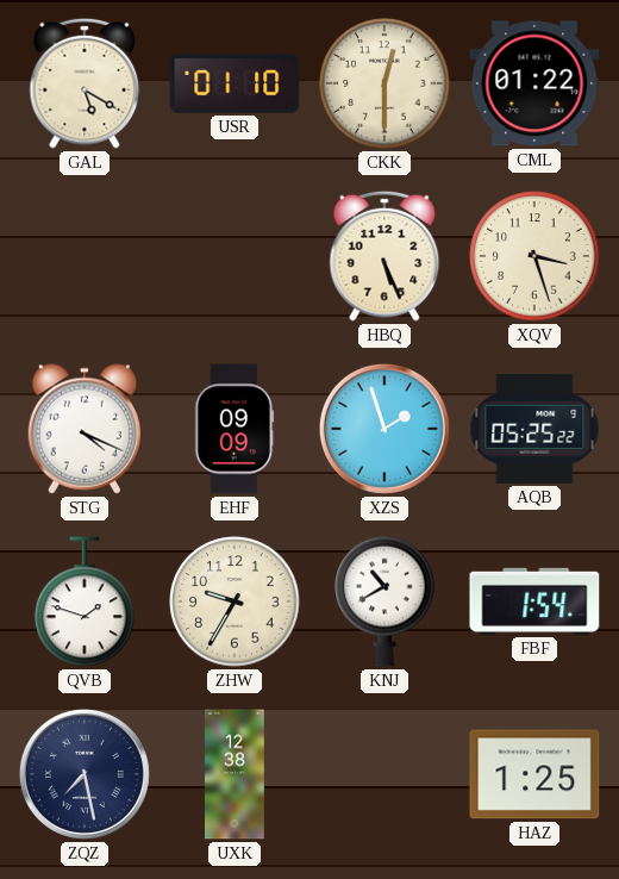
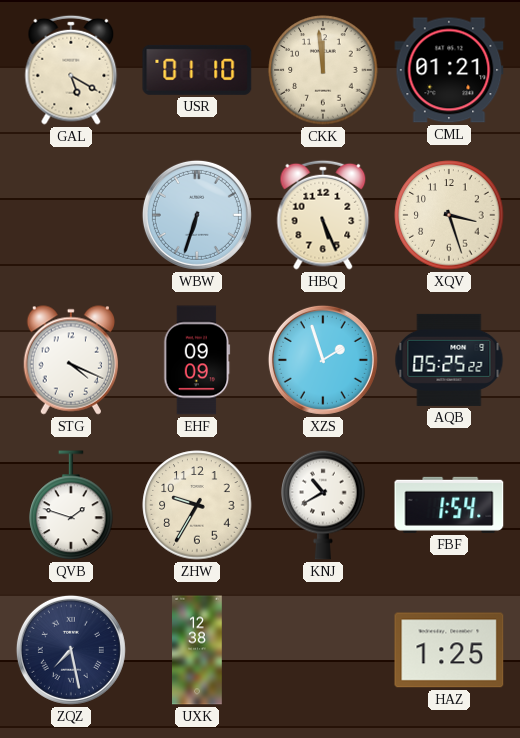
CKK: 12:30 -> 11:59
CML: 01:22 -> 01:21
WBW: none -> 6:33
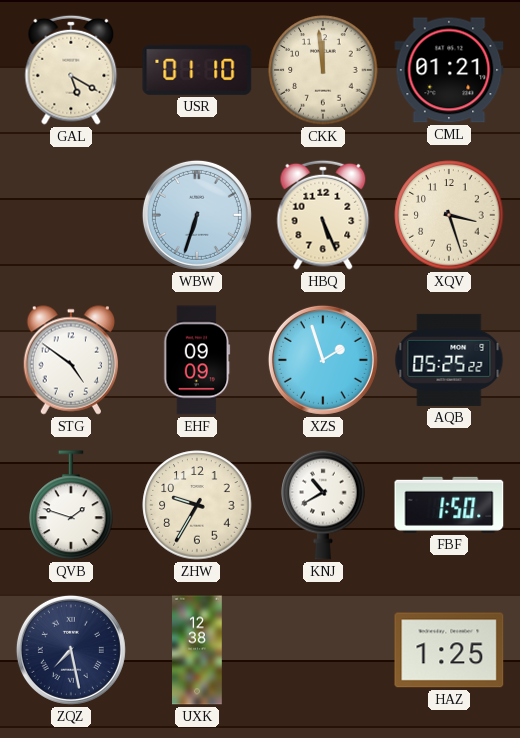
STG: 4:19 -> 4:51
FBF: 1:54 -> 1:50
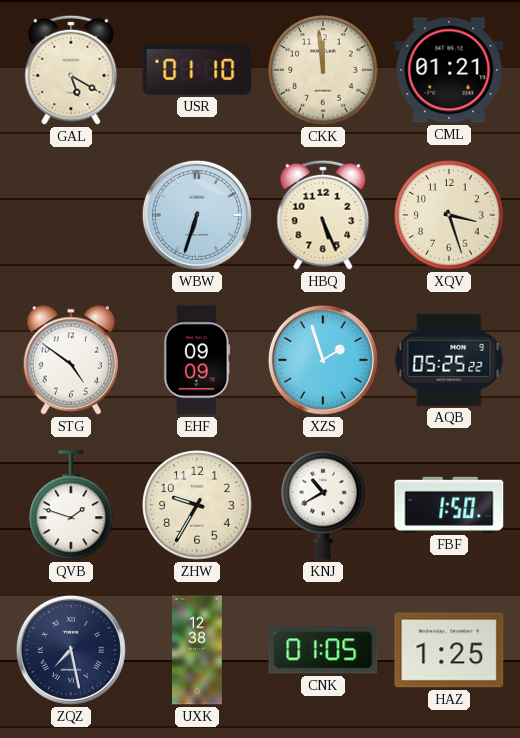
CNK: none -> 01:05
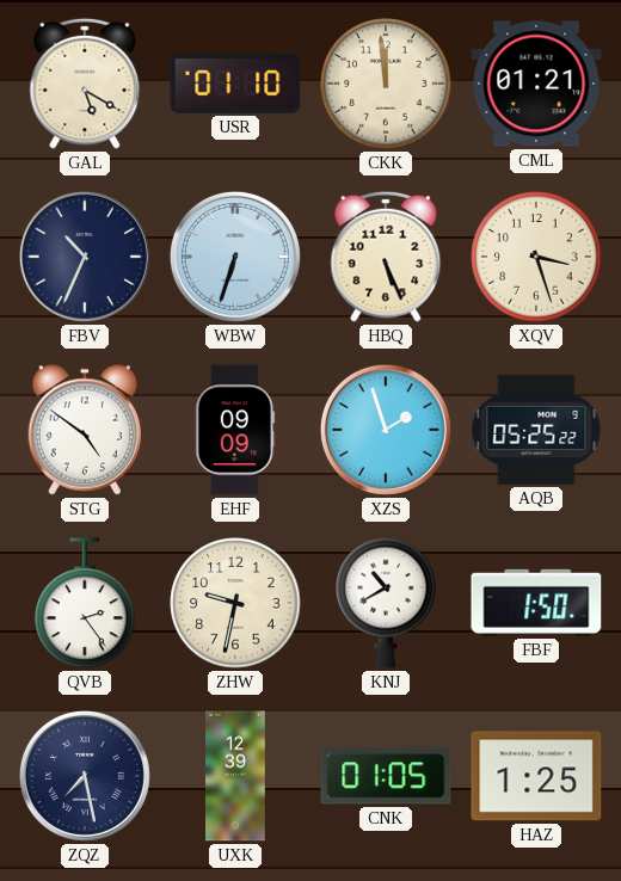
FBV: none -> 10:34
QVB: 1:48 -> 2:24
ZHW: 9:35 -> 9:32
UXK: 12:38 -> 12:39
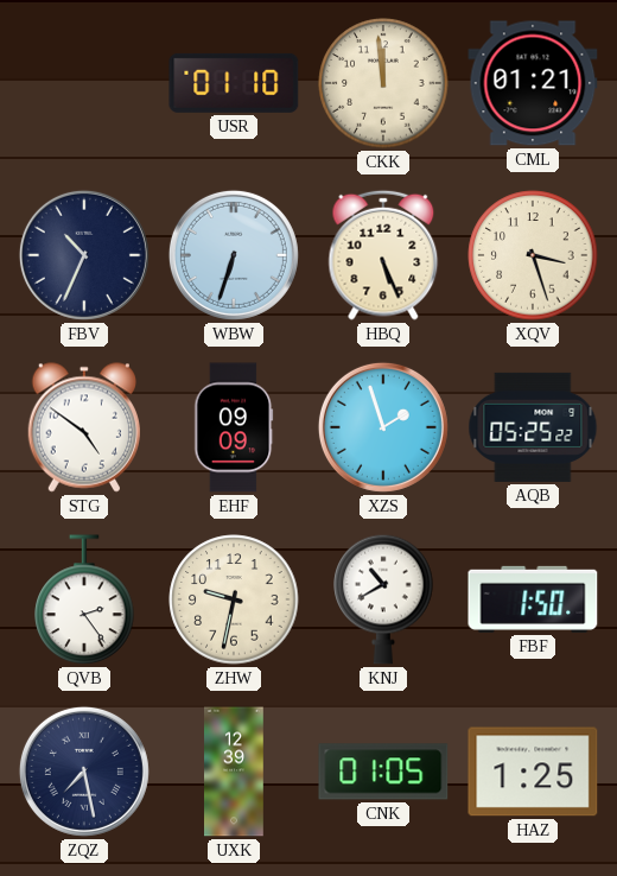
GAL: 5:20 -> none
